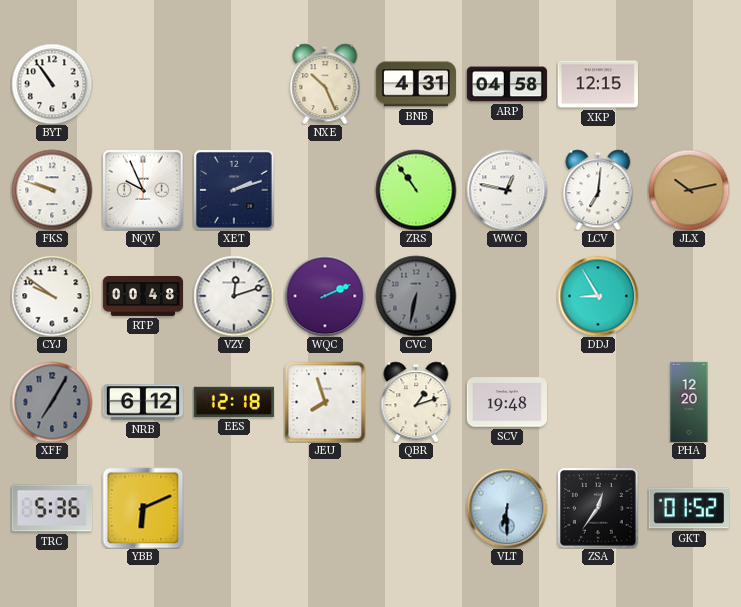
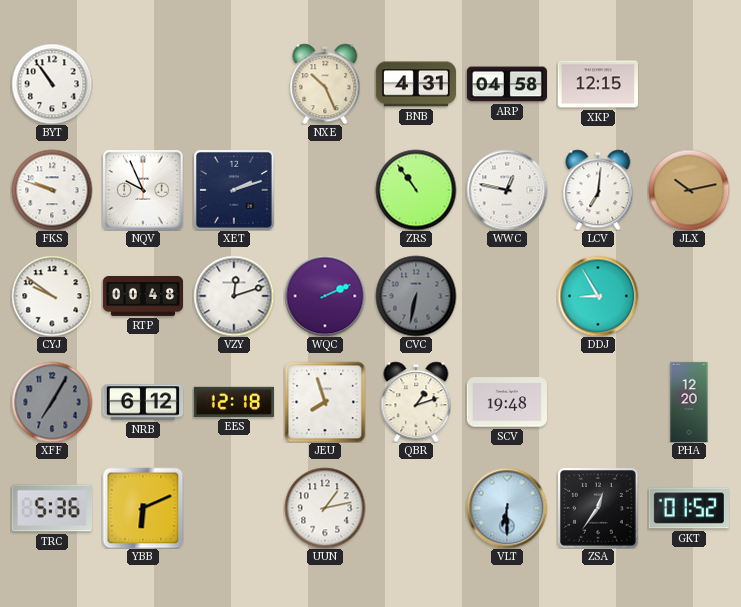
UUN: none -> 1:13
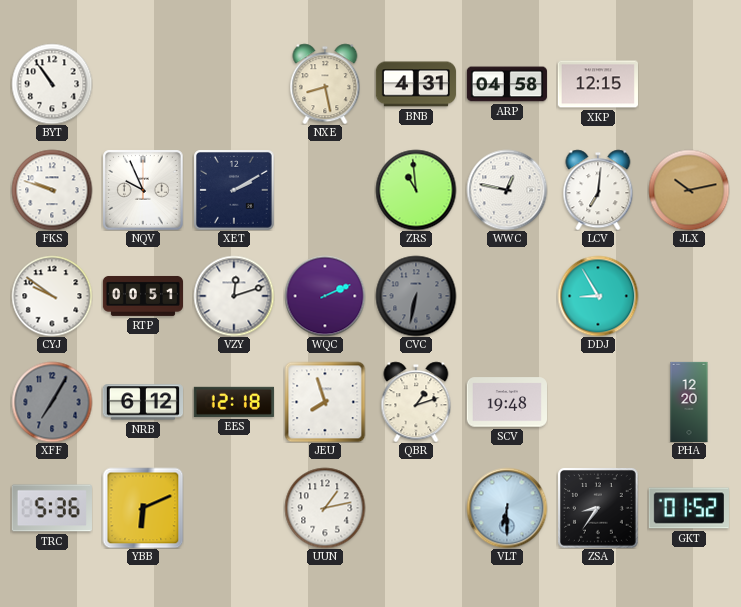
NXE: 10:26 -> 8:28
XET: 2:12 -> 2:10
ZRS: 10:54 -> 10:59
RTP: 00:48 -> 00:51
ZSA: 12:36 -> 8:36
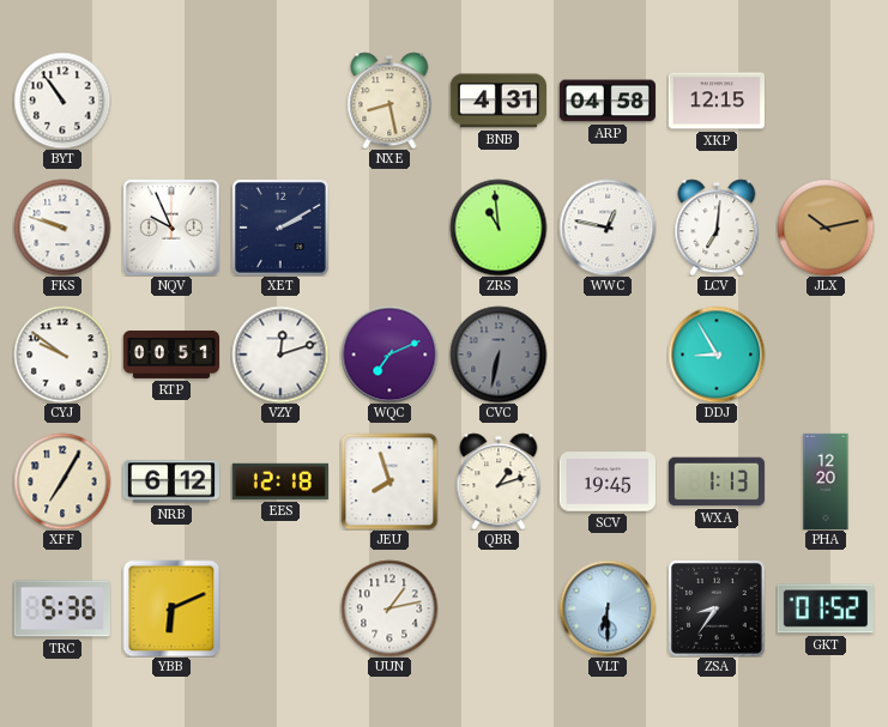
WQC: 2:11 -> 7:11
XFF dial: grey -> cream
SCV: 19:48 -> 19:45
WXA: none -> 1:13
